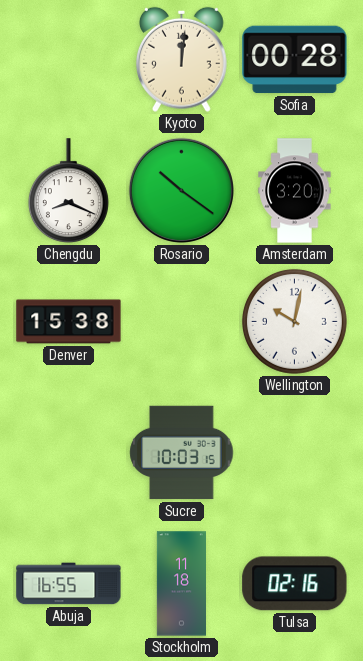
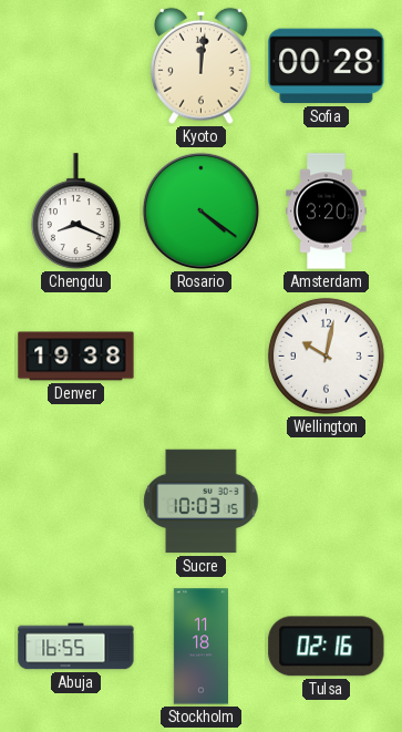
Rosario: 10:21 -> 4:21
Denver: 15:38 -> 19:38
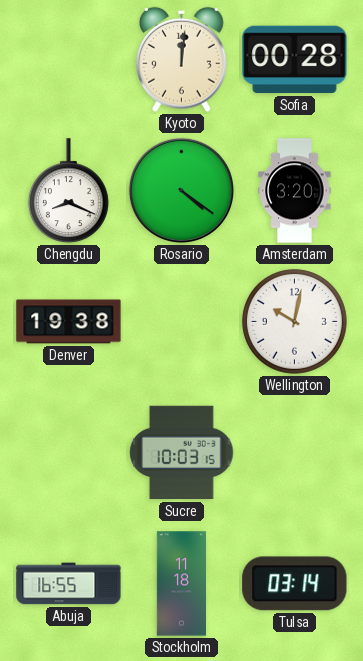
Tulsa: 02:16 -> 03:14
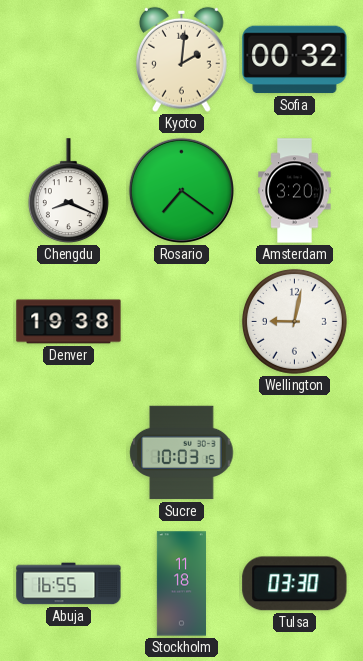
Kyoto: 12:01 -> 2:01
Sofia: 00:28 -> 00:32
Rosario: 4:21 -> 7:21
Wellington: 10:02 -> 9:02
Tulsa: 03:14 -> 03:30
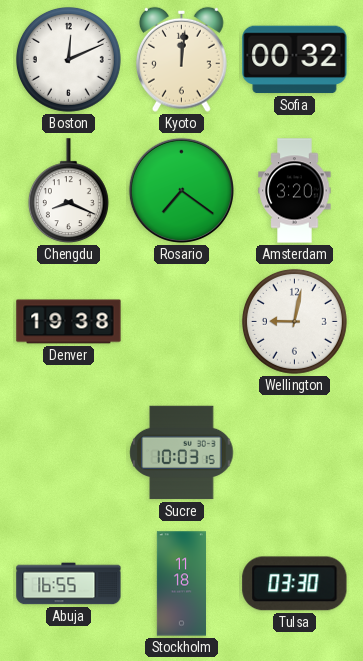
Boston: none -> 12:11
Kyoto: 2:01 -> 12:01
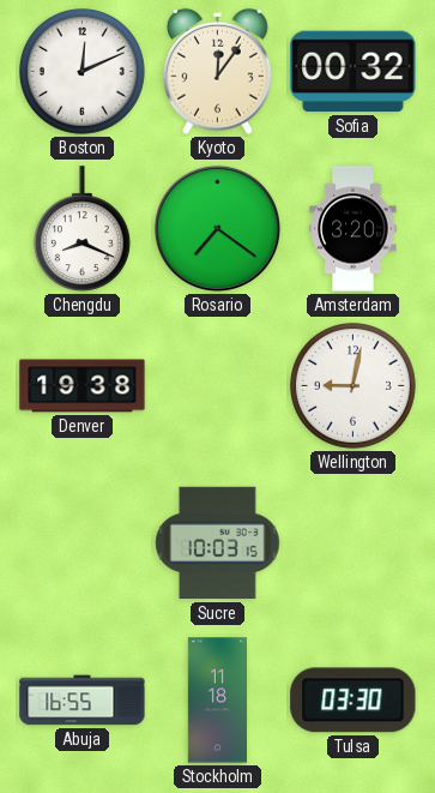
Kyoto: 12:01 -> 12:06
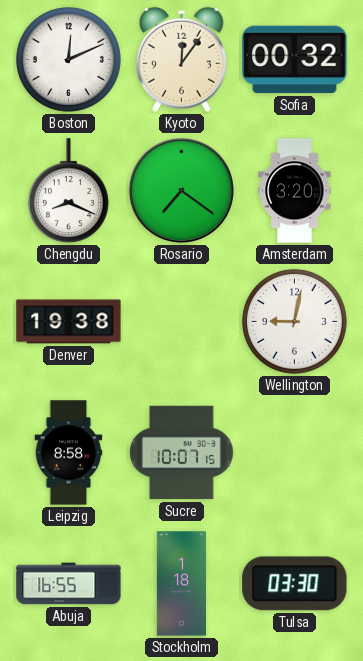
Leipzig: none -> 8:58
Sucre: 10:03 -> 10:07
Stockholm: 11:18 -> 1:18
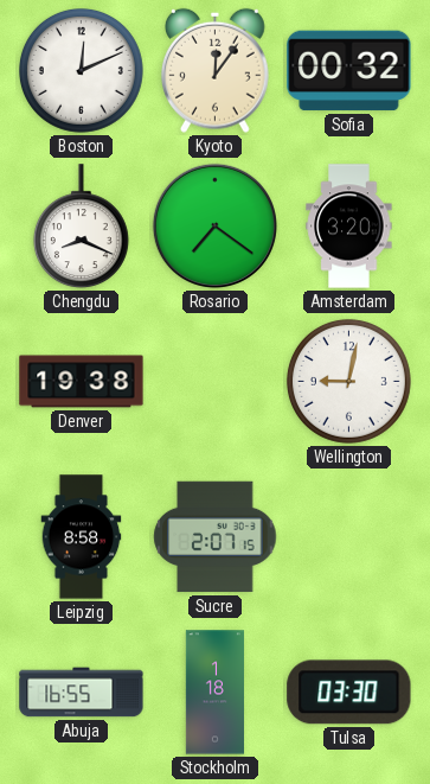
Sucre: 10:07 -> 2:07
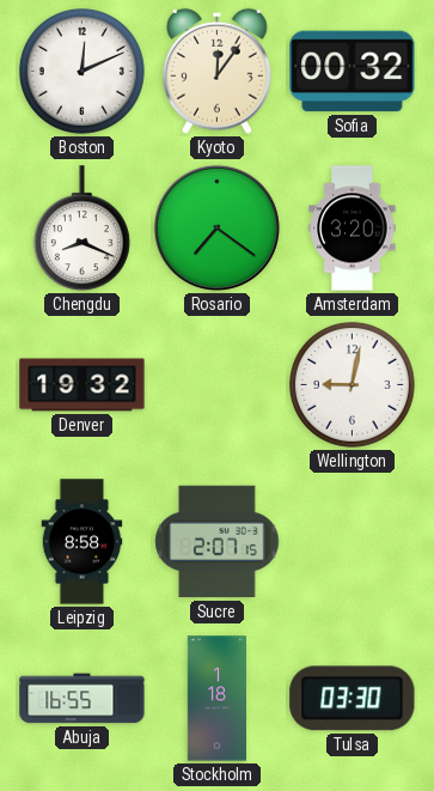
Denver: 19:38 -> 19:32
